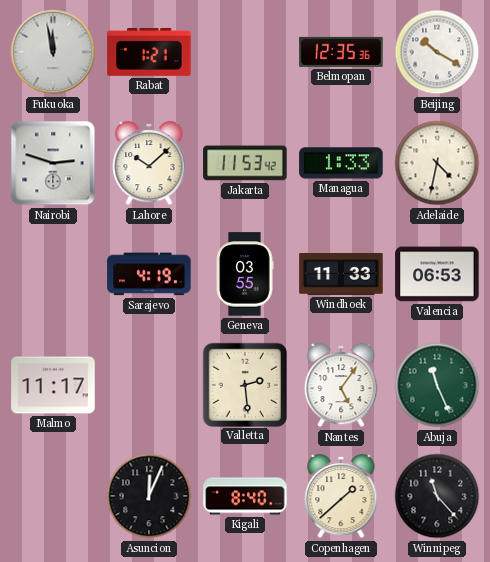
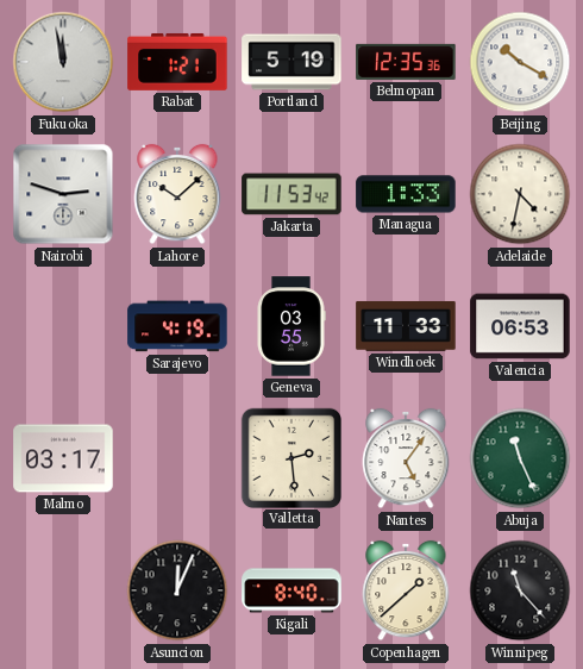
Portland: none -> 5:19
Malmo: 11:17 -> 03:17
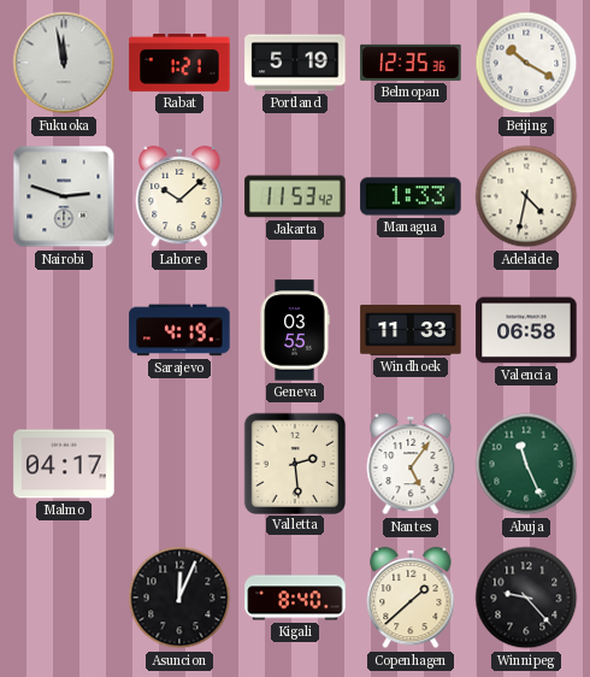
Valencia: 06:53 -> 06:58
Malmo: 03:17 -> 04:17
Winnipeg: 11:23 -> 9:23
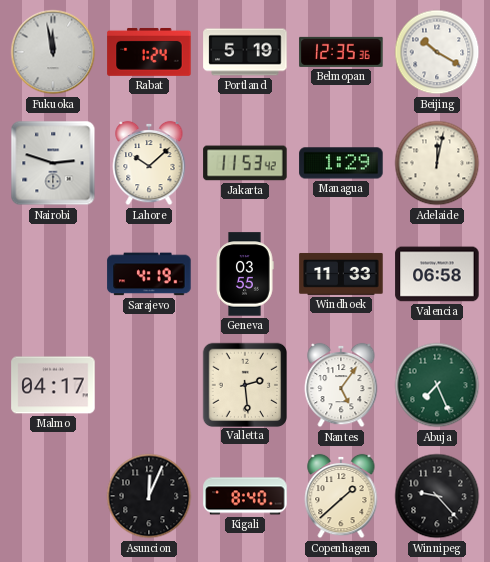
Rabat: 1:21 -> 1:24
Managua: 1:33 -> 1:29
Adelaide: 4:32 -> 12:02
Abuja: 11:26 -> 7:26
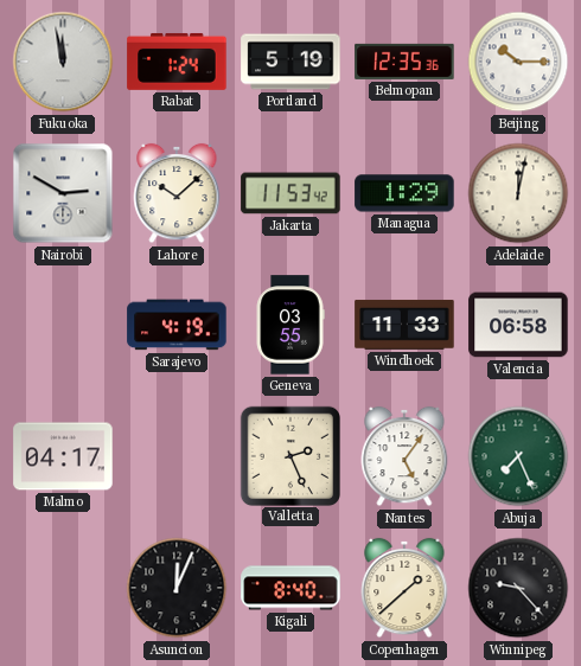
Beijing: 10:20 -> 10:15
Nairobi: 2:48 -> 2:50
Valletta: 2:29 -> 2:26
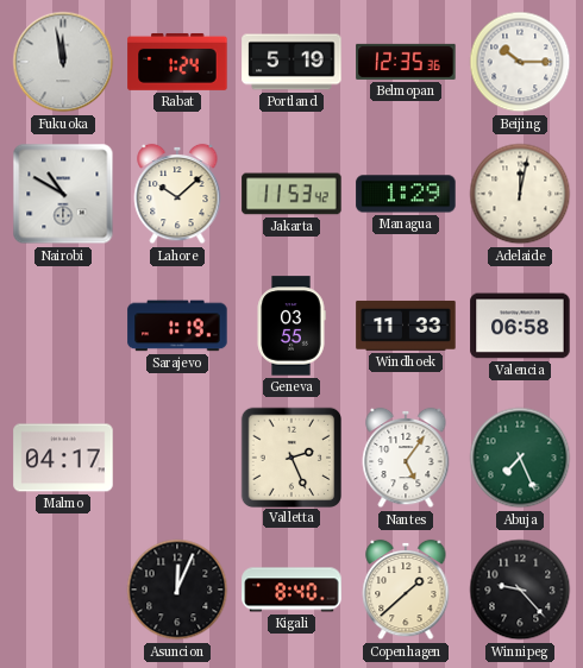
Nairobi: 2:50 -> 10:50
Sarajevo: 4:19 -> 1:19
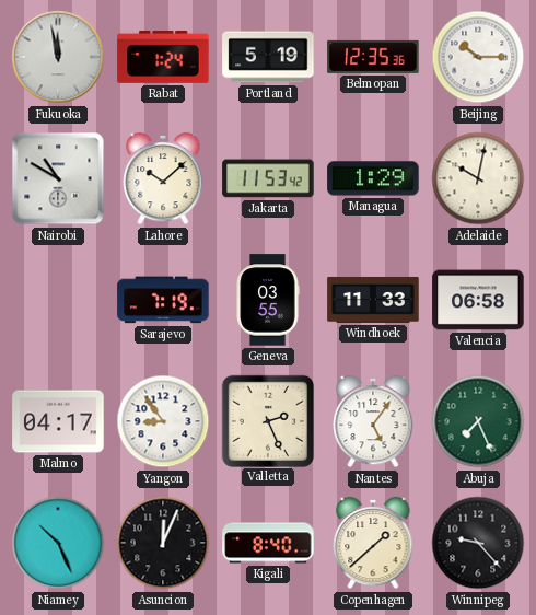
Adelaide: 12:02 -> 10:02
Sarajevo: 1:19 -> 7:19
Yangon: none -> 8:54
Niamey: none -> 10:26
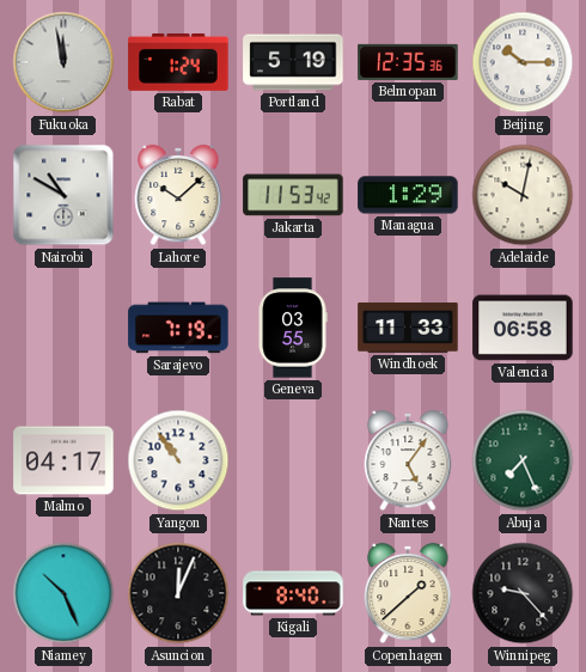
Yangon: 8:54 -> 10:54
Valletta: 2:26 -> none
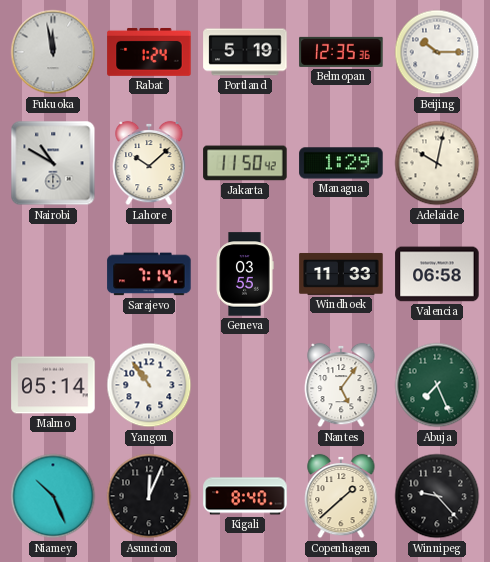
Jakarta: 11:53 -> 11:50
Sarajevo: 7:19 -> 7:14
Malmo: 04:17 -> 05:14
